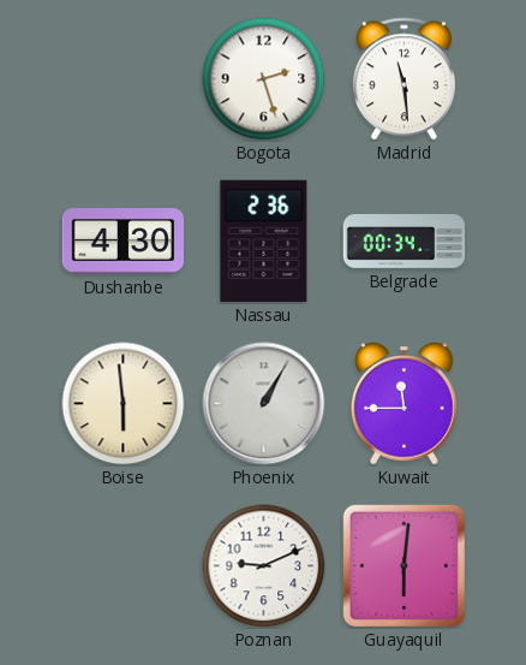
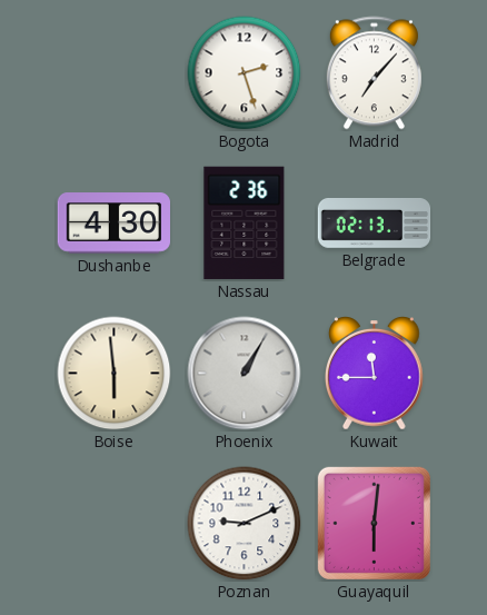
Madrid: 11:29 -> 7:07
Belgrade: 00:34 -> 02:13
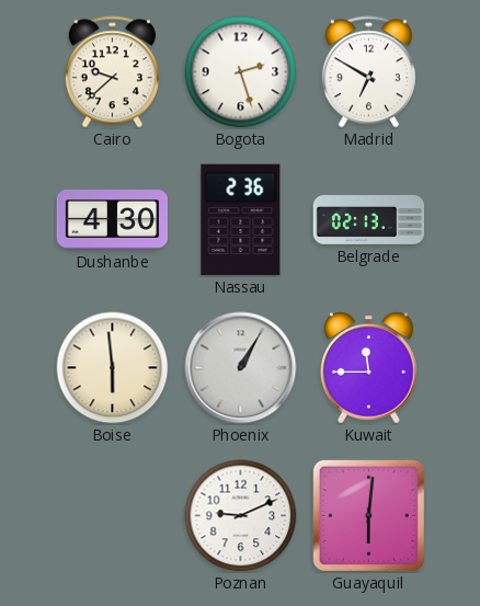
Cairo: none -> 9:38
Madrid: 7:07 -> 6:50
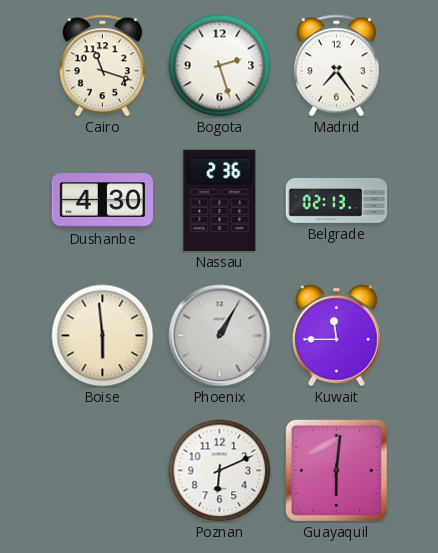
Cairo: 9:38 -> 11:18
Madrid: 6:50 -> 7:24
Poznan: 9:11 -> 6:11
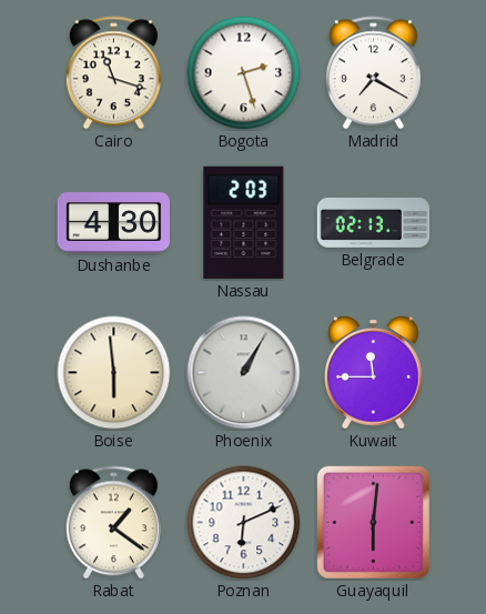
Madrid: 7:24 -> 7:20
Nassau: 2:36 -> 2:03
Rabat: none -> 1:21
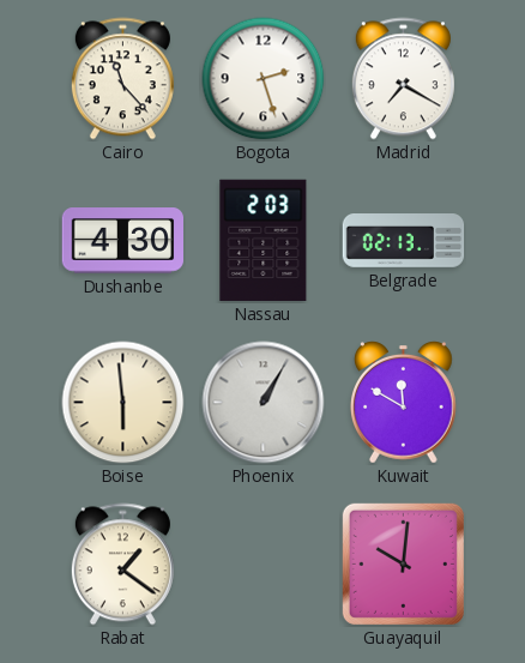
Cairo: 11:18 -> 11:23
Kuwait: 11:45 -> 11:50
Poznan: 6:11 -> none
Guayaquil: 6:01 -> 10:01
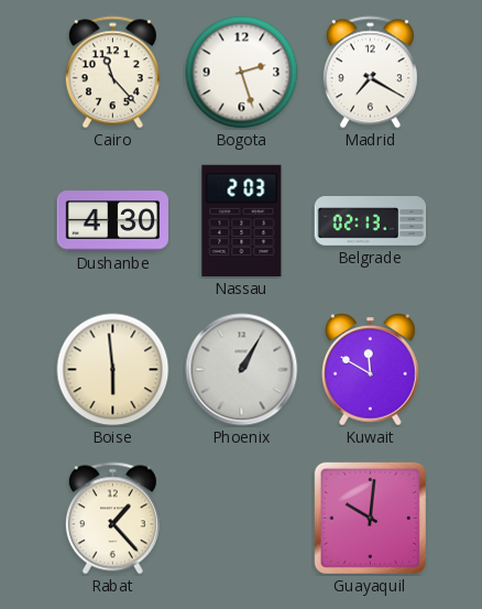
Rabat: 1:21 -> 1:23
